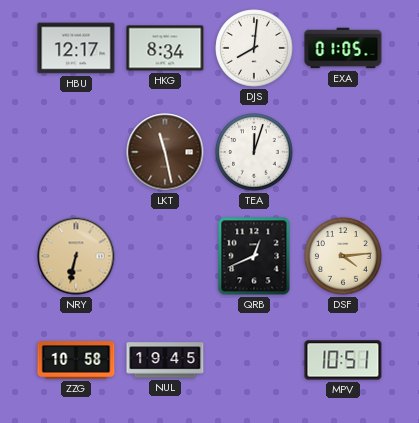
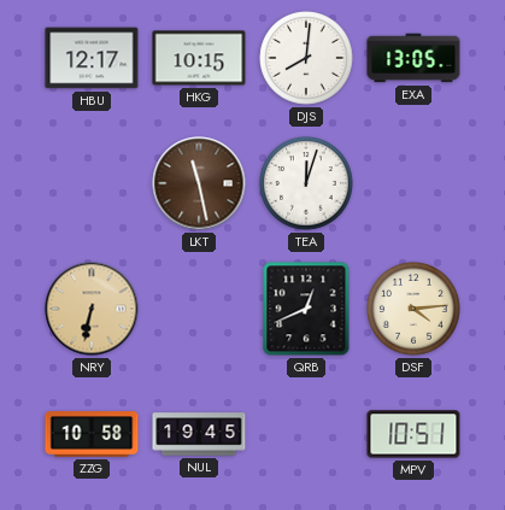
HKG: 8:34 -> 10:15
EXA: 01:05 -> 13:05
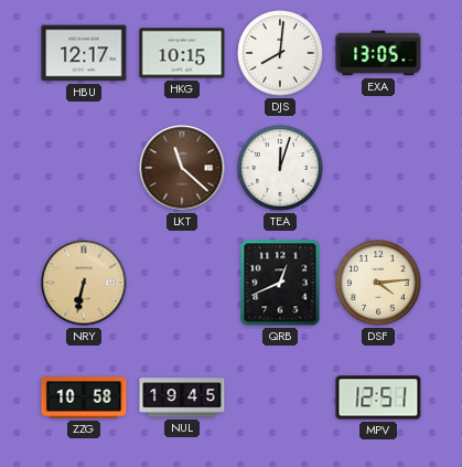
LKT: 11:28 -> 11:22
MPV: 10:51 -> 12:51
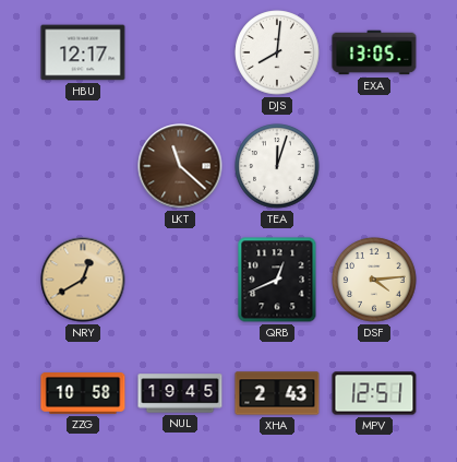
HKG: 10:15 -> none
NRY: 6:32 -> 12:40
XHA: none -> 2:43
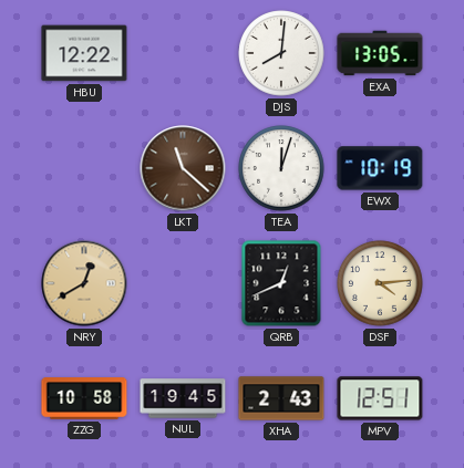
HBU: 12:17 -> 12:22
EWX: none -> 10:19
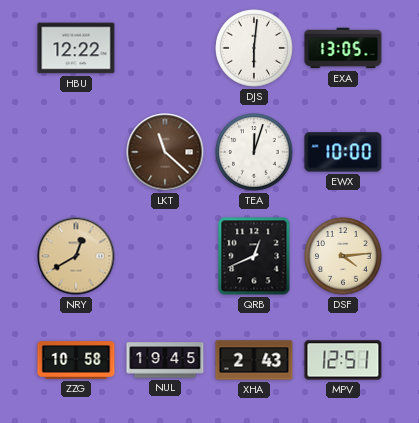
DJS: 8:01 -> 6:01
EWX: 10:19 -> 10:00
